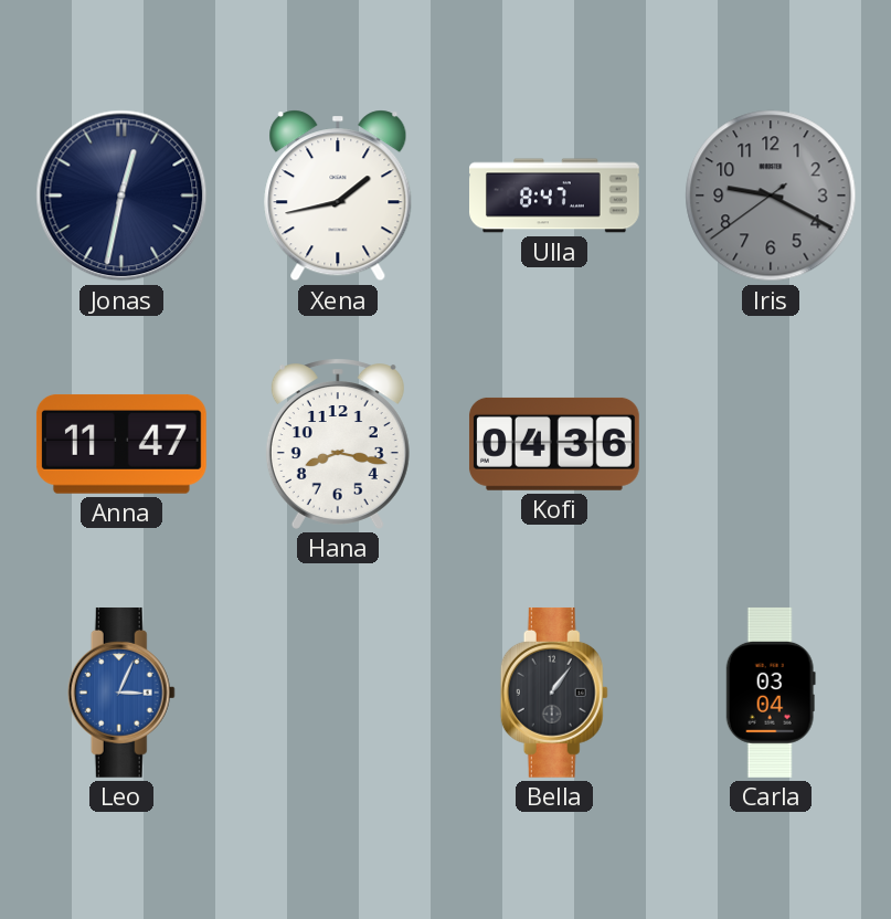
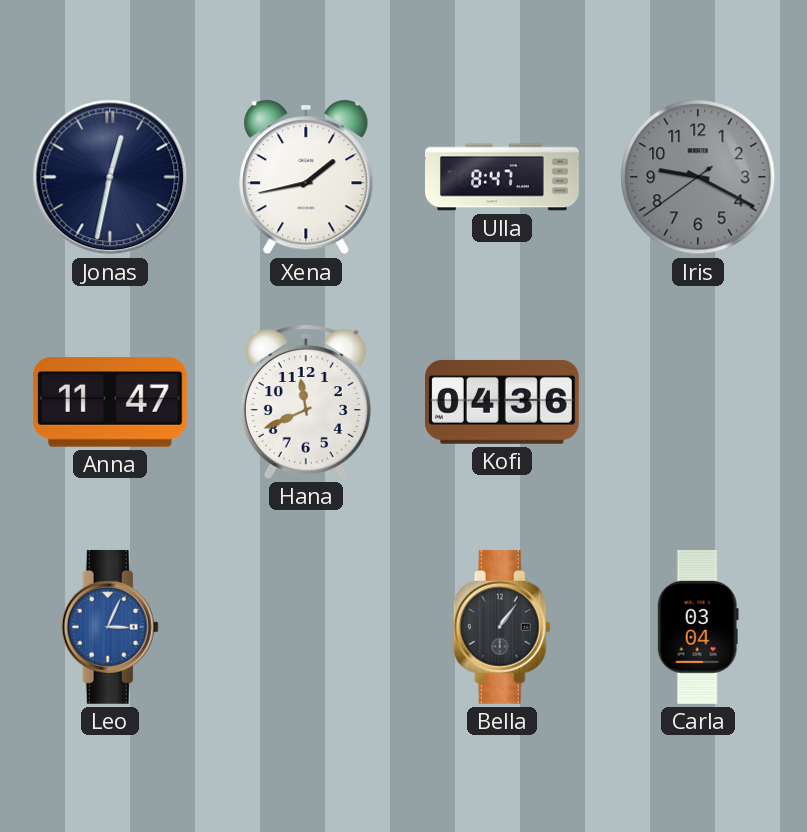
Hana: 8:17 -> 11:41
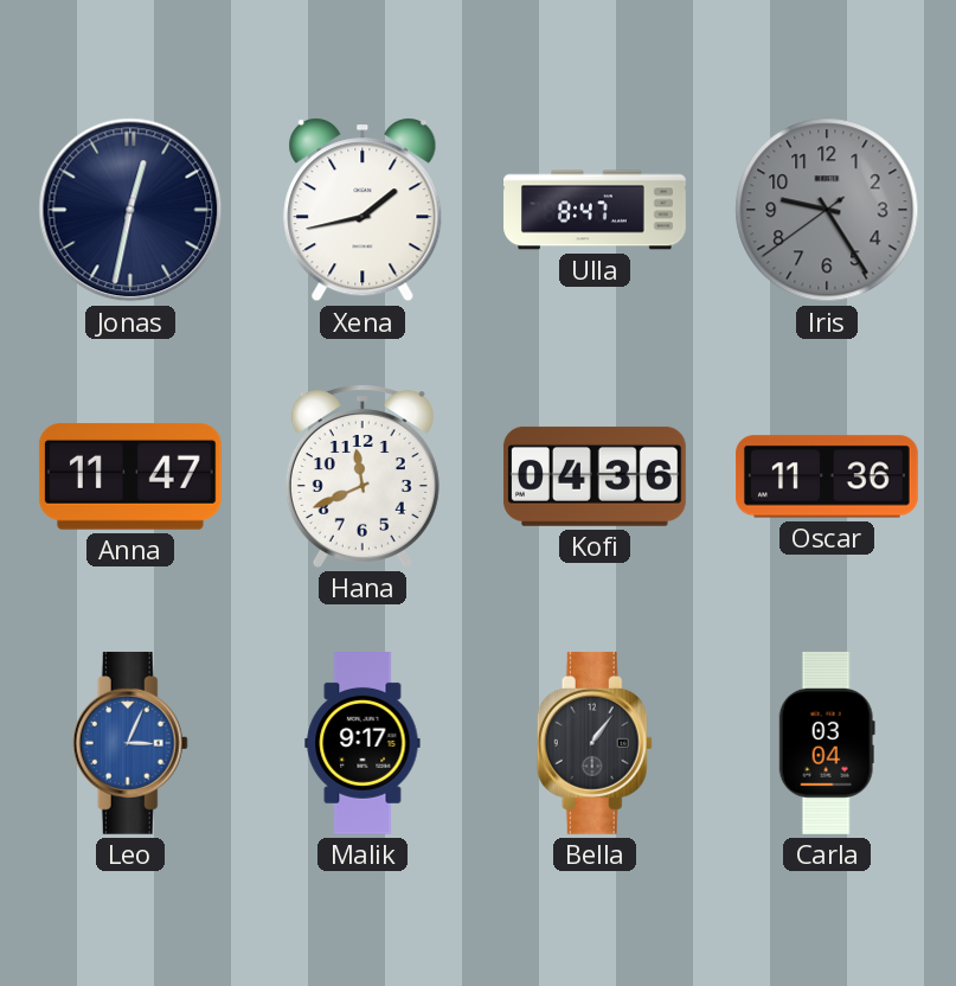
Iris: 9:19 -> 9:24
Oscar: none -> 11:36
Malik: none -> 9:17
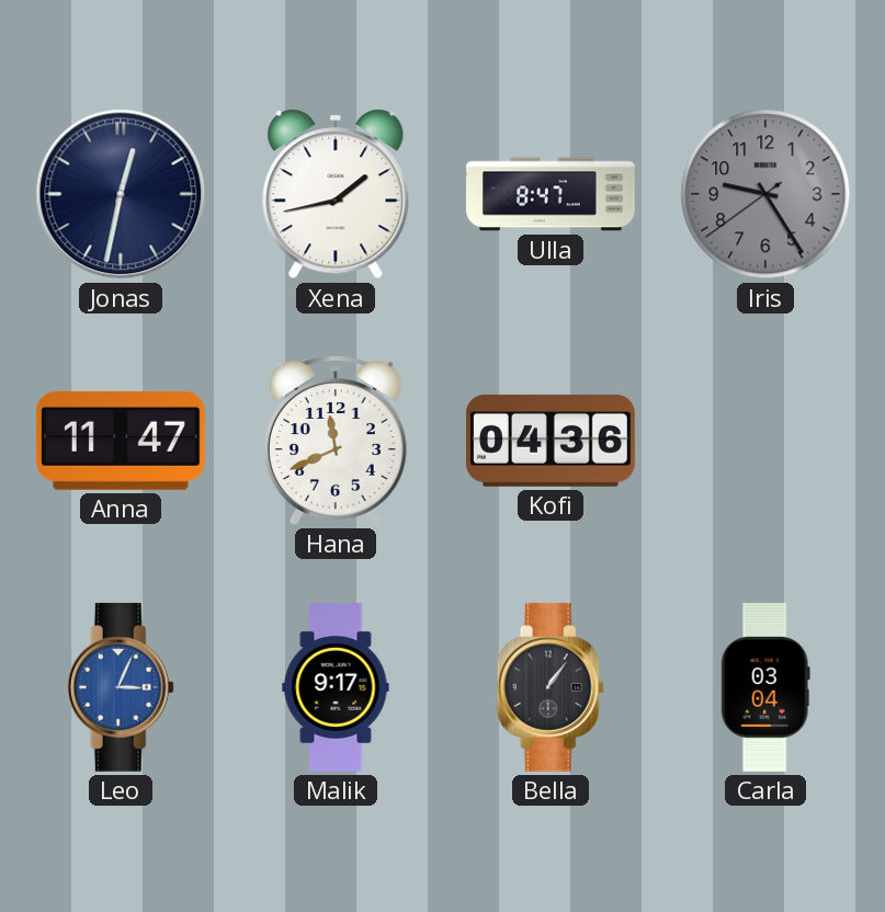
Oscar: 11:36 -> none
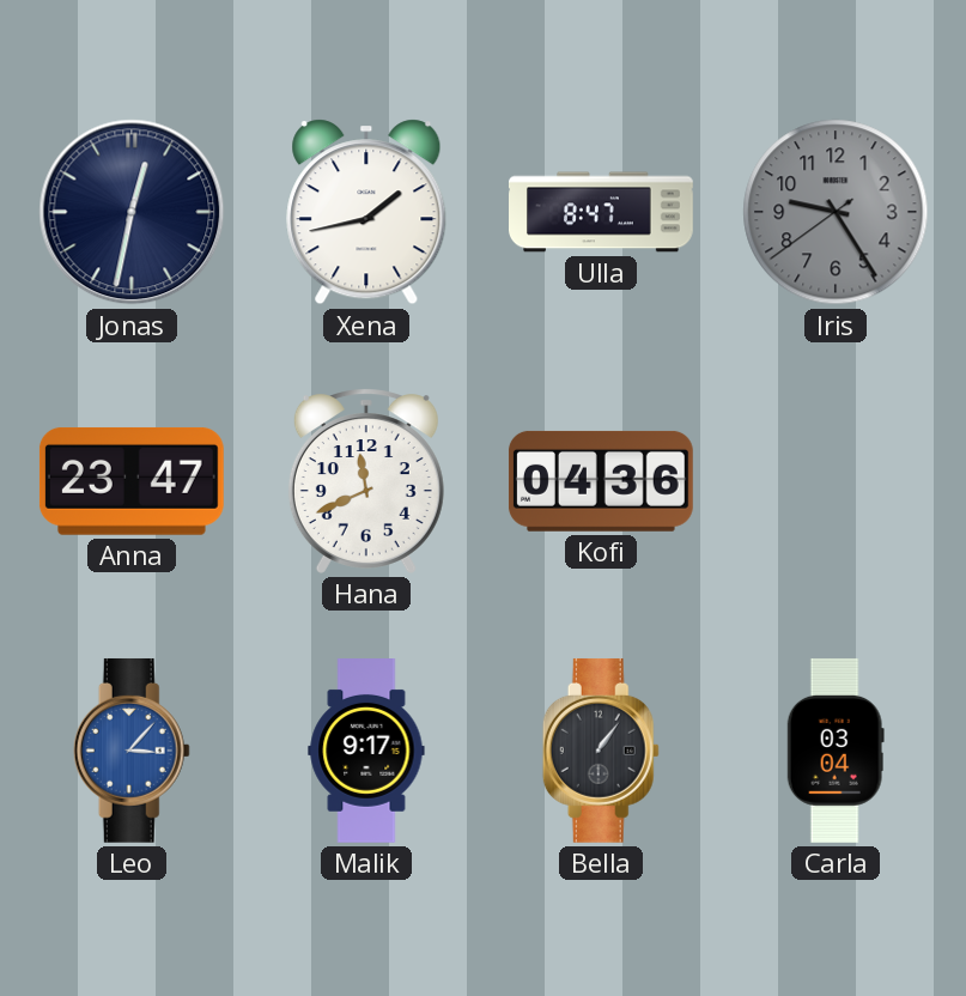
Anna: 11:47 -> 23:47
Leo: 3:04 -> 3:07
